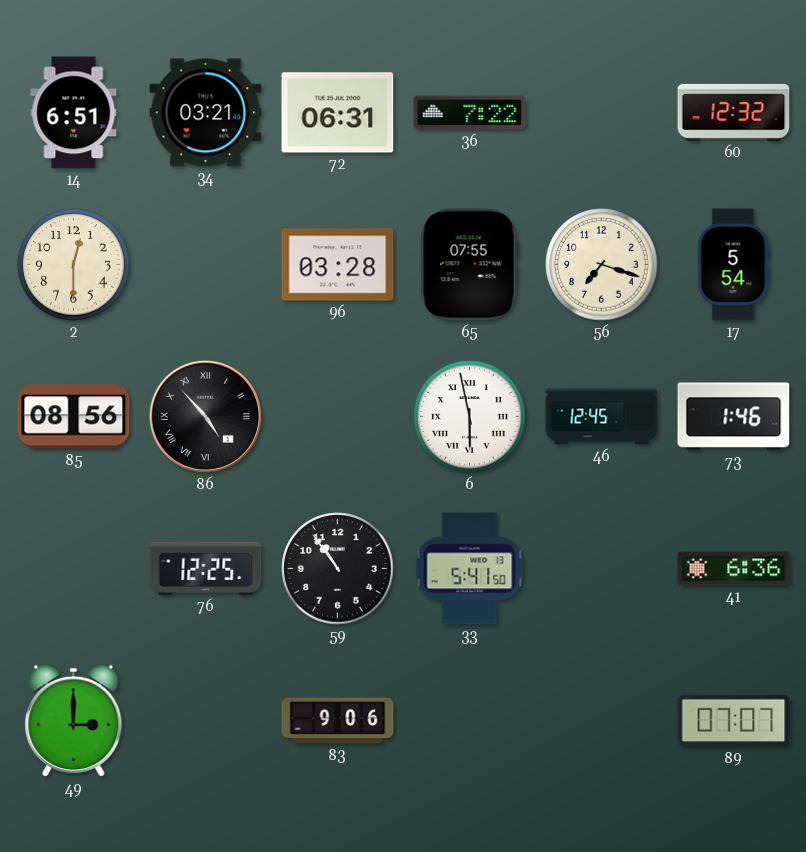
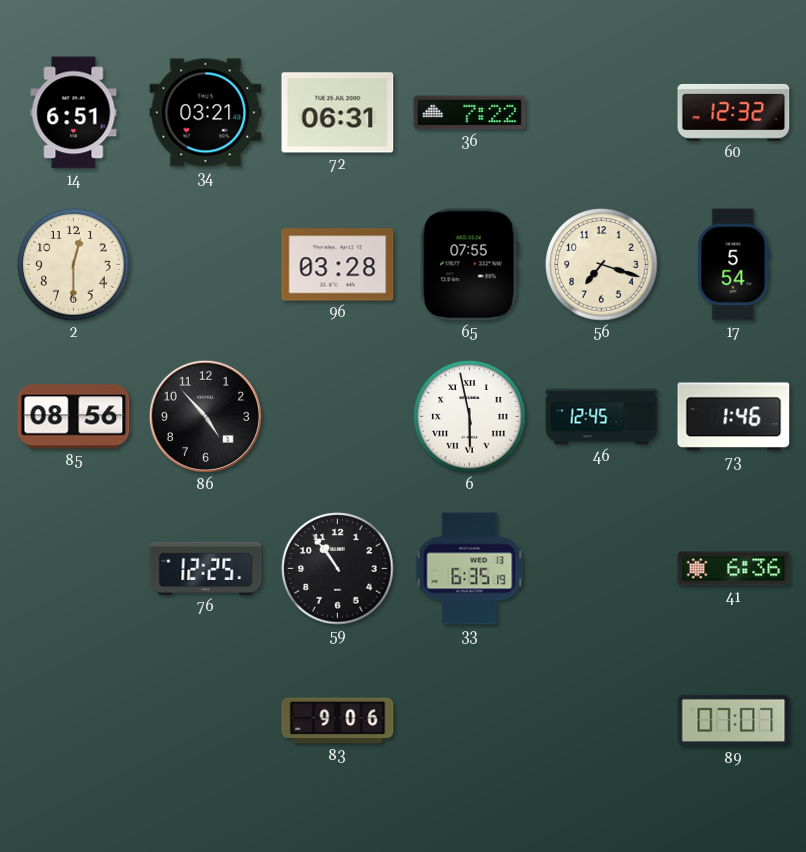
86 numerals: Roman -> Arabic
33: 5:41 -> 6:35
49: 3:00 -> none
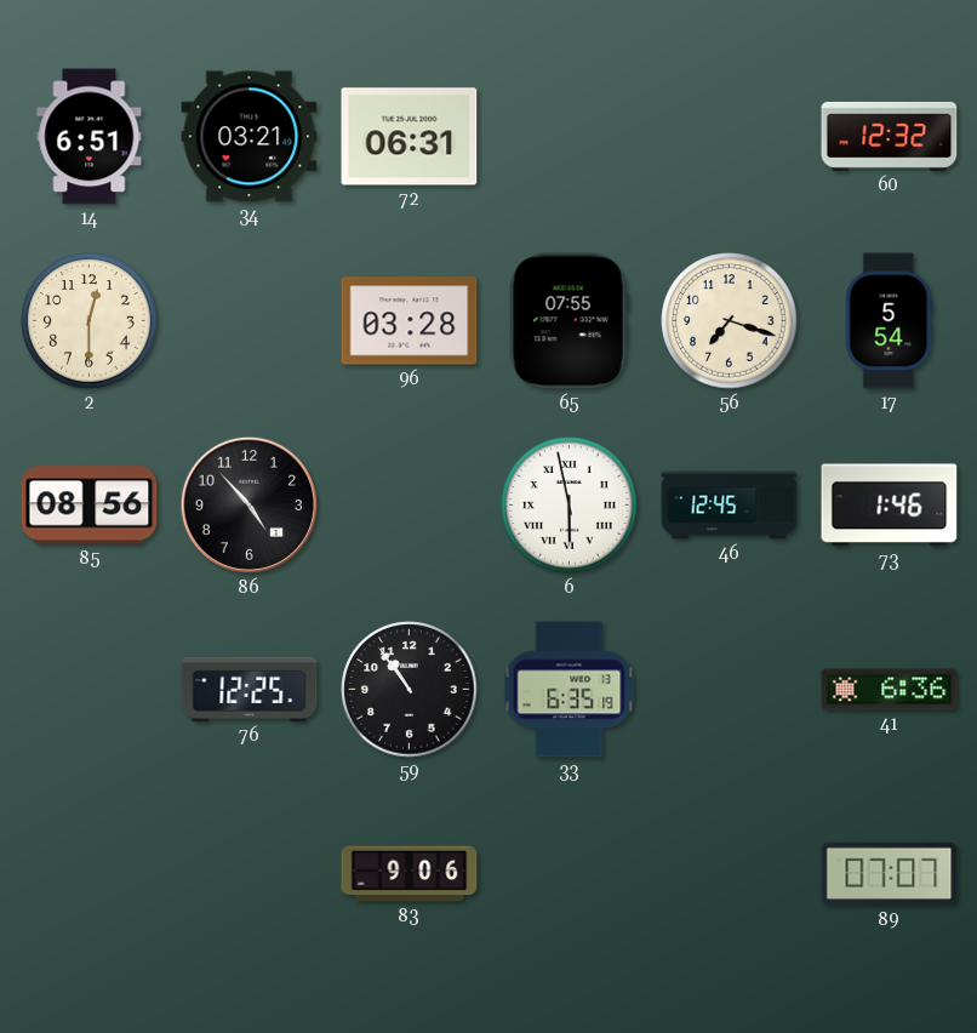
36: 7:22 -> none
